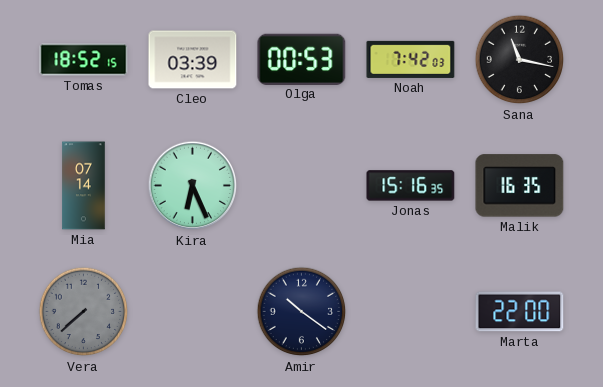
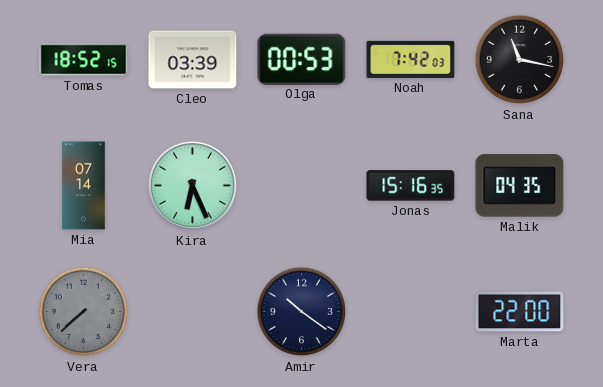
Malik: 16:35 -> 04:35
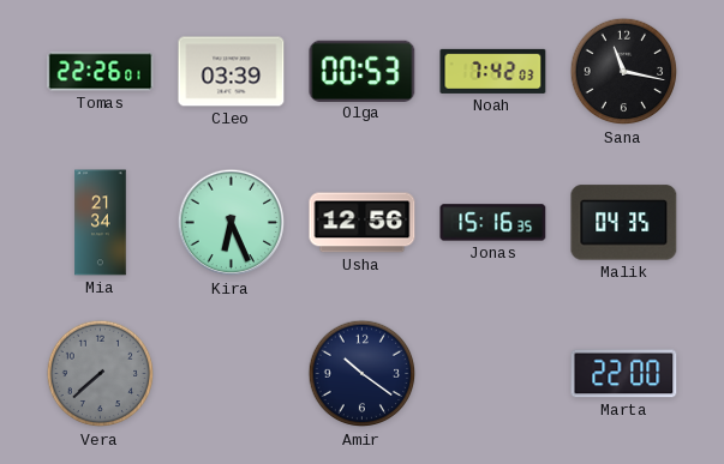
Tomas: 18:52 -> 22:26
Mia: 07:14 -> 21:34
Usha: none -> 12:56
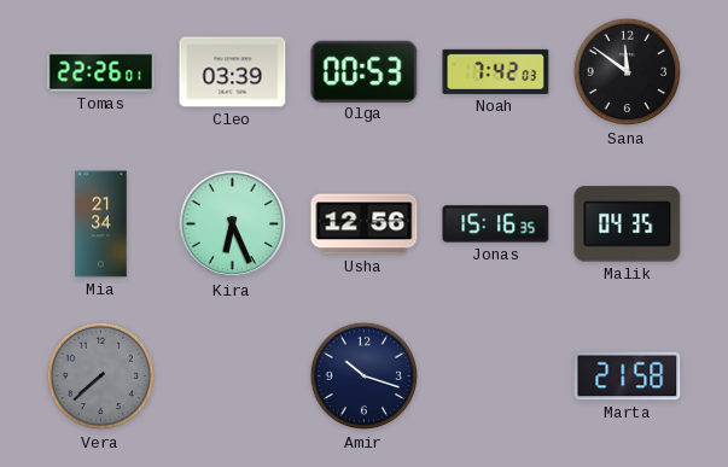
Sana: 11:17 -> 11:51
Amir: 10:21 -> 10:18
Marta: 22:00 -> 21:58
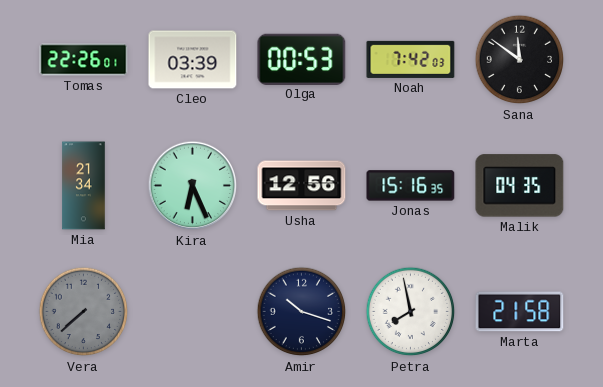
Petra: none -> 7:58
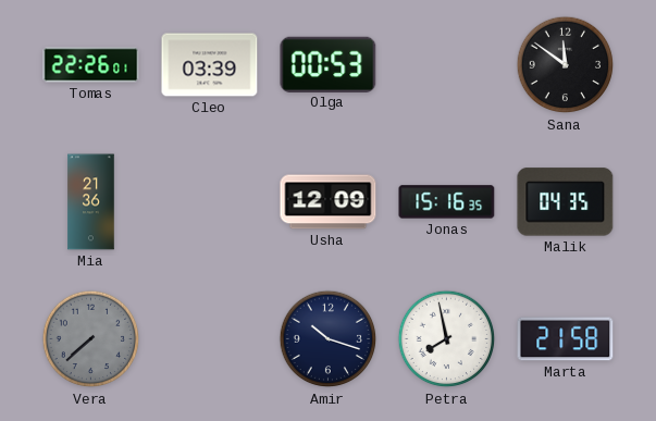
Noah: 7:42 -> none
Mia: 21:34 -> 21:36
Kira: 6:26 -> none
Usha: 12:56 -> 12:09
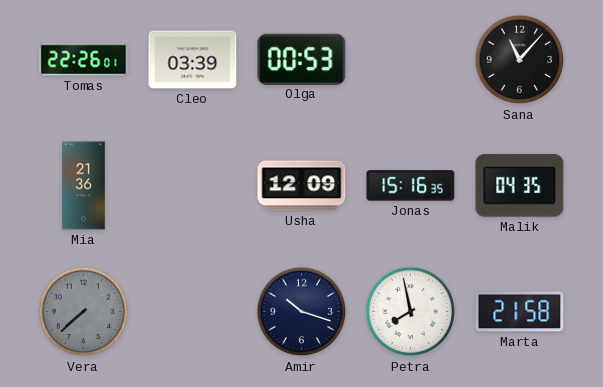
Sana: 11:51 -> 11:07
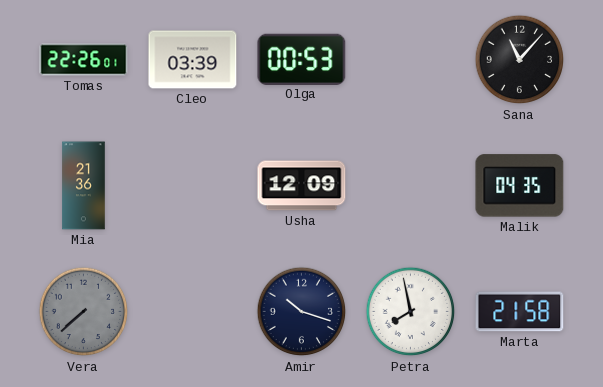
Jonas: 15:16 -> none
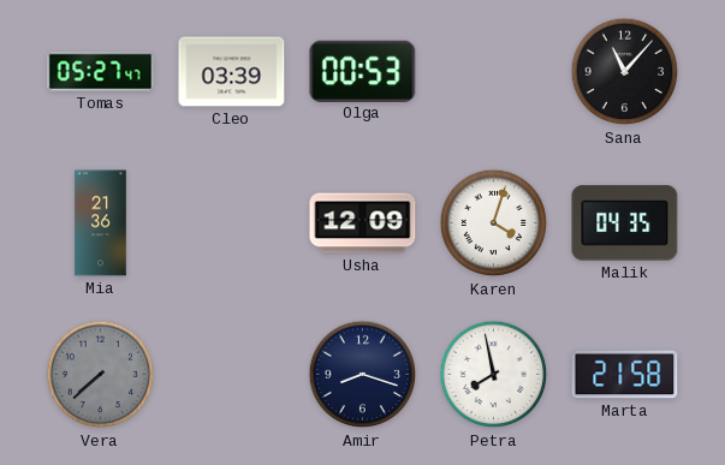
Tomas: 22:26 -> 05:27
Karen: none -> 4:03
Amir: 10:18 -> 8:18
